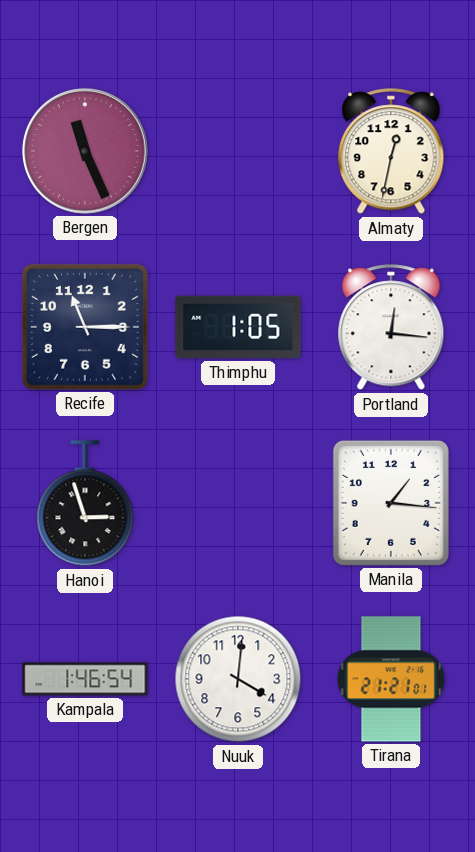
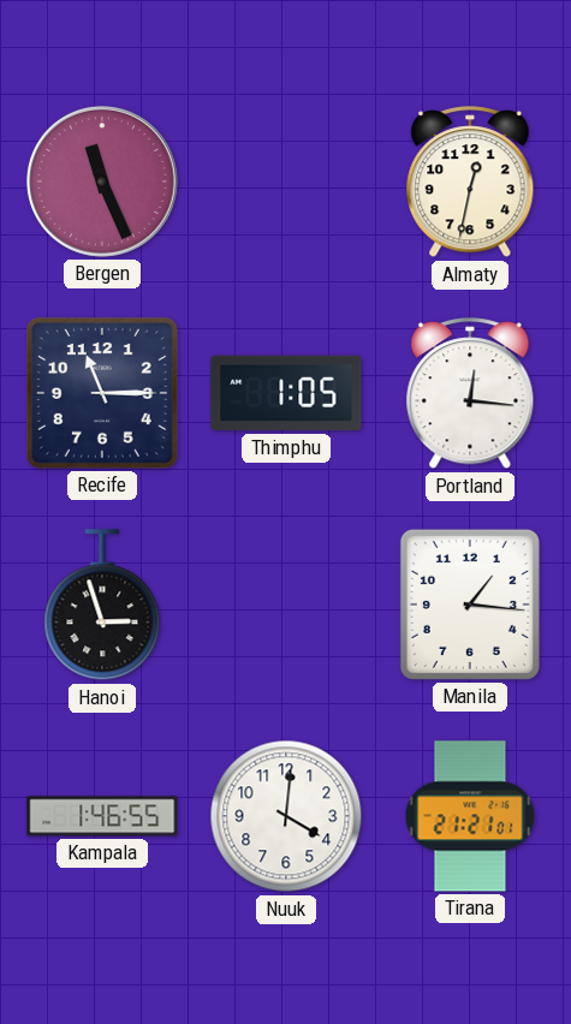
Kampala: 1:46:54 -> 1:46:55
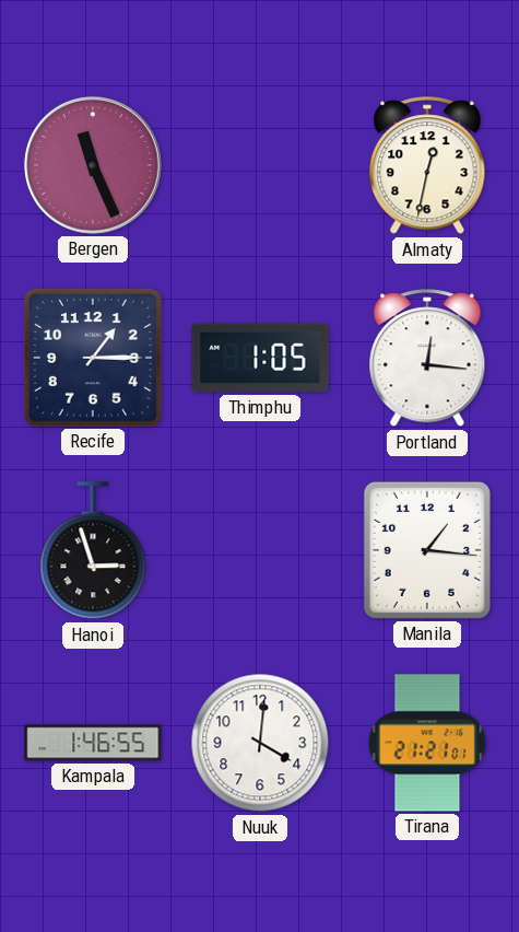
Recife: 11:15 -> 1:15
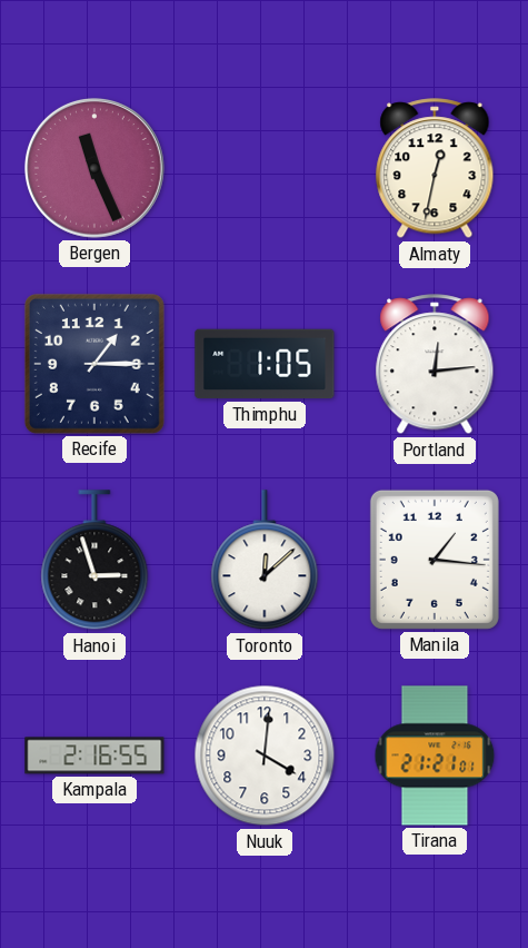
Portland: 12:16 -> 12:14
Toronto: none -> 12:08
Kampala: 1:46 -> 2:16
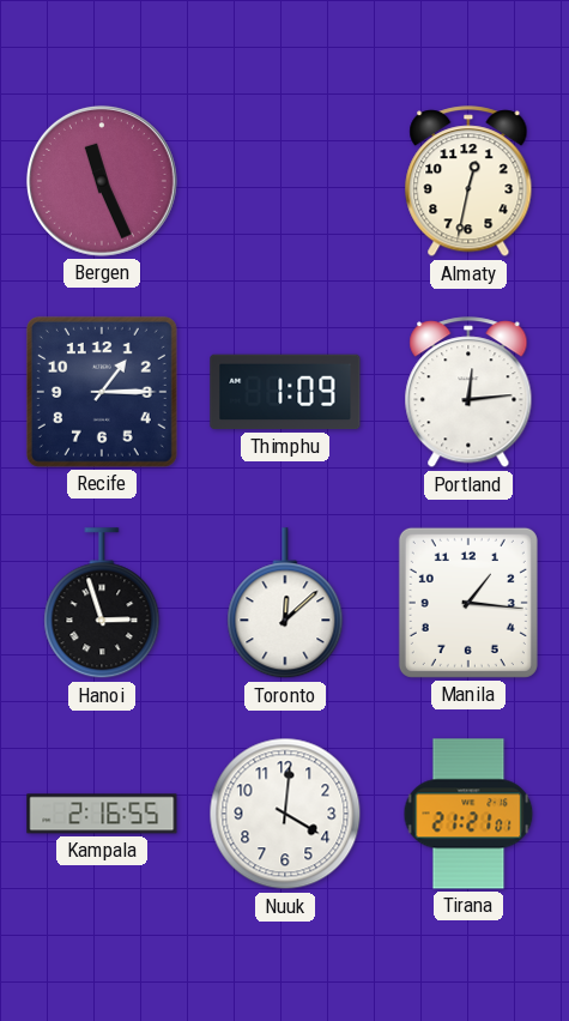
Thimphu: 1:05 -> 1:09
